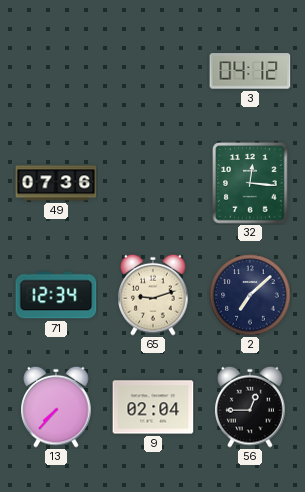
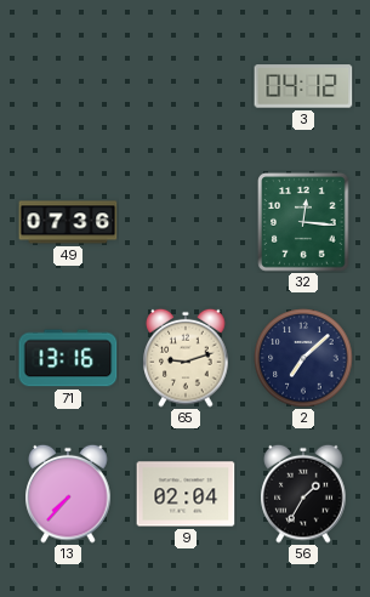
71: 12:34 -> 13:16
56: 12:45 -> 1:35
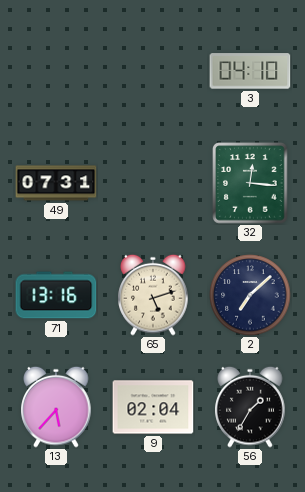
3: 04:12 -> 04:10
49: 07:36 -> 07:31
65: 9:12 -> 5:12
13: 7:37 -> 5:37
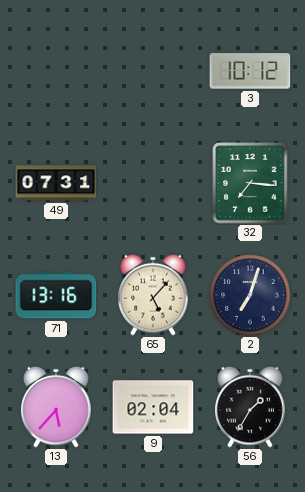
3: 04:10 -> 10:12
32: 12:16 -> 7:16
65: 5:12 -> 5:07
2: 7:08 -> 7:03
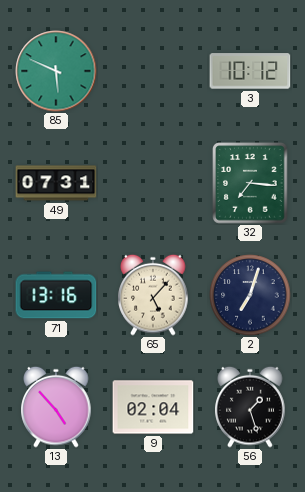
85: none -> 5:49
13: 5:37 -> 4:53
56: 1:35 -> 1:27
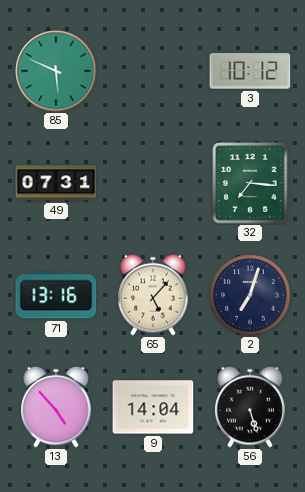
9: 02:04 -> 14:04
56: 1:27 -> 5:27
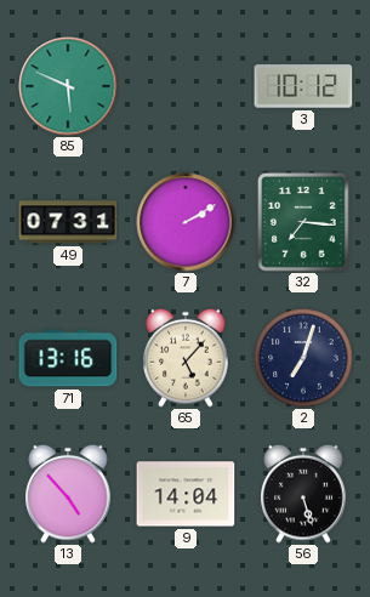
7: none -> 2:10
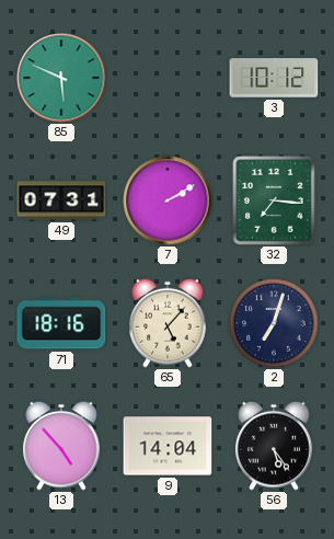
71: 13:16 -> 18:16
56: 5:27 -> 5:24
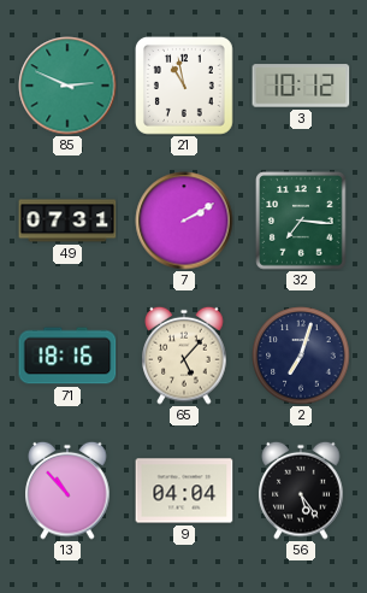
85: 5:49 -> 2:49
21: none -> 10:58
13: 4:53 -> 10:53
9: 14:04 -> 04:04
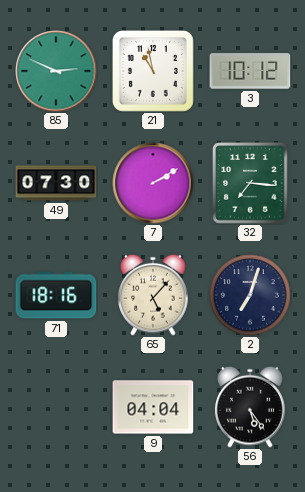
49: 07:31 -> 07:30
13: 10:53 -> none
